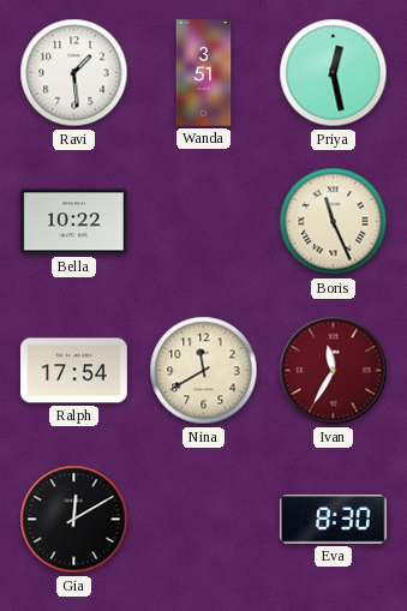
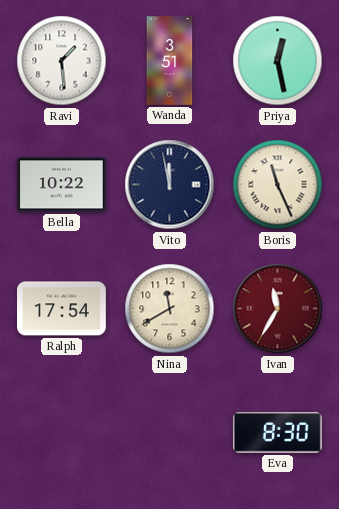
Vito: none -> 11:58
Gia: 12:10 -> none
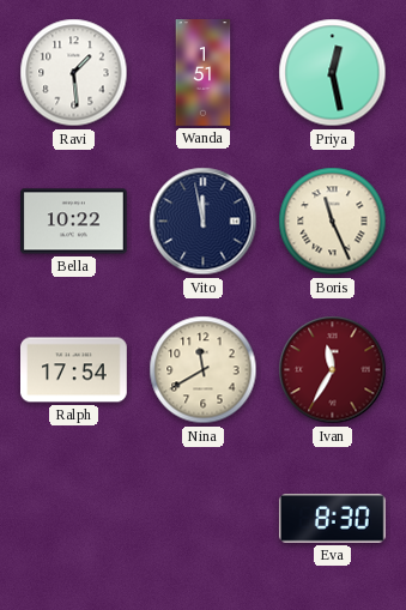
Wanda: 3:51 -> 1:51
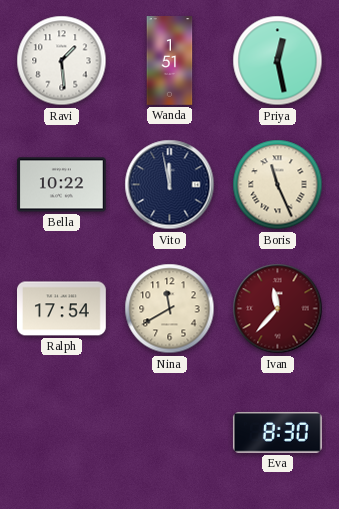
Ivan: 11:35 -> 11:37
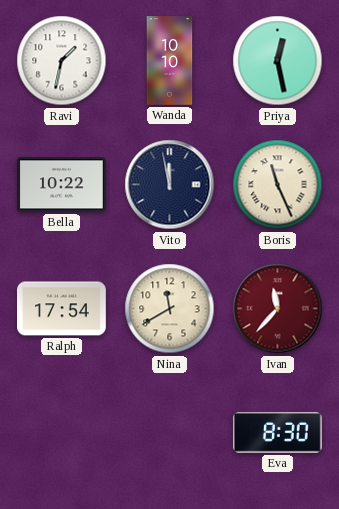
Ravi: 1:29 -> 1:32
Wanda: 1:51 -> 10:10
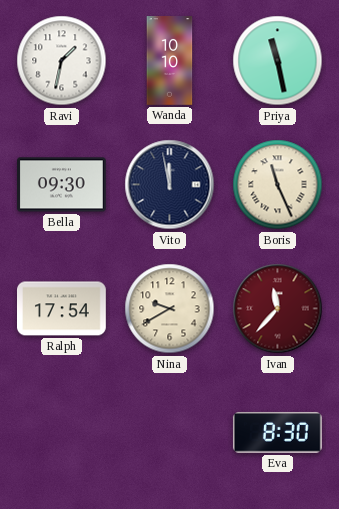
Priya: 12:28 -> 11:28
Bella: 10:22 -> 09:30
Nina: 11:40 -> 9:40
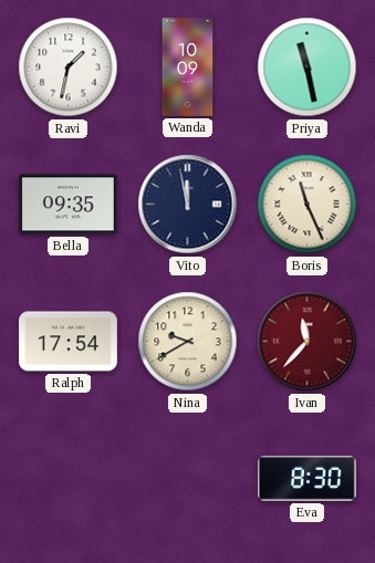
Wanda: 10:10 -> 10:09
Bella: 09:30 -> 09:35
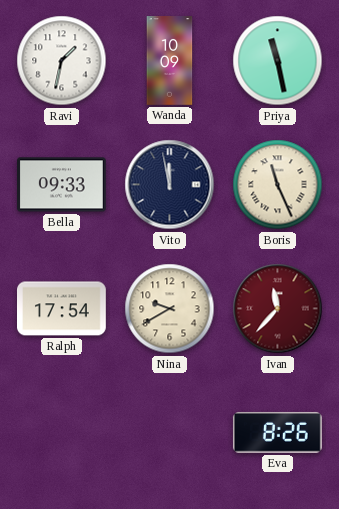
Bella: 09:35 -> 09:33
Eva: 8:30 -> 8:26
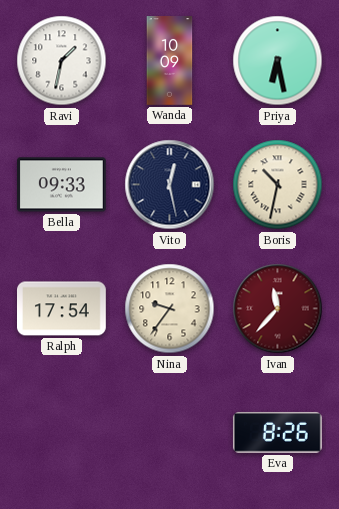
Priya: 11:28 -> 6:28
Vito: 11:58 -> 12:28
Boris: 11:26 -> 10:32
Nina: 9:40 -> 9:36
